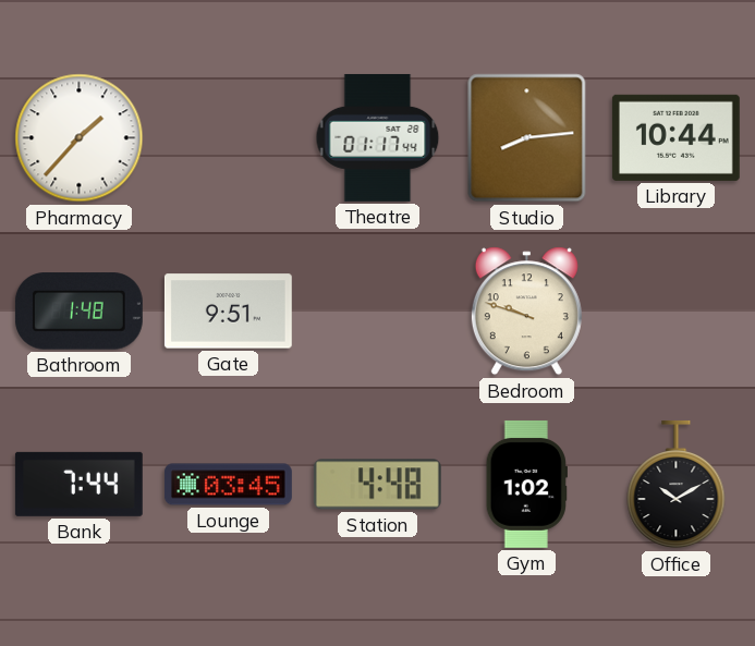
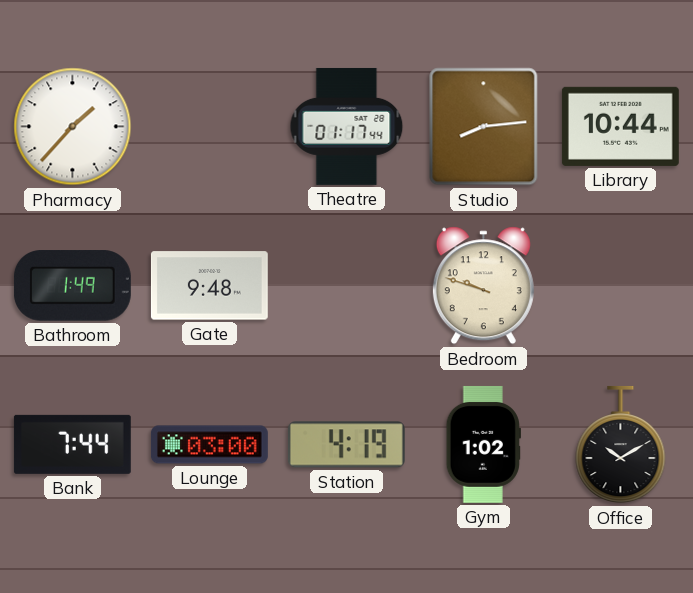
Bathroom: 1:48 -> 1:49
Gate: 9:51 -> 9:48
Lounge: 03:45 -> 03:00
Station: 4:48 -> 4:19
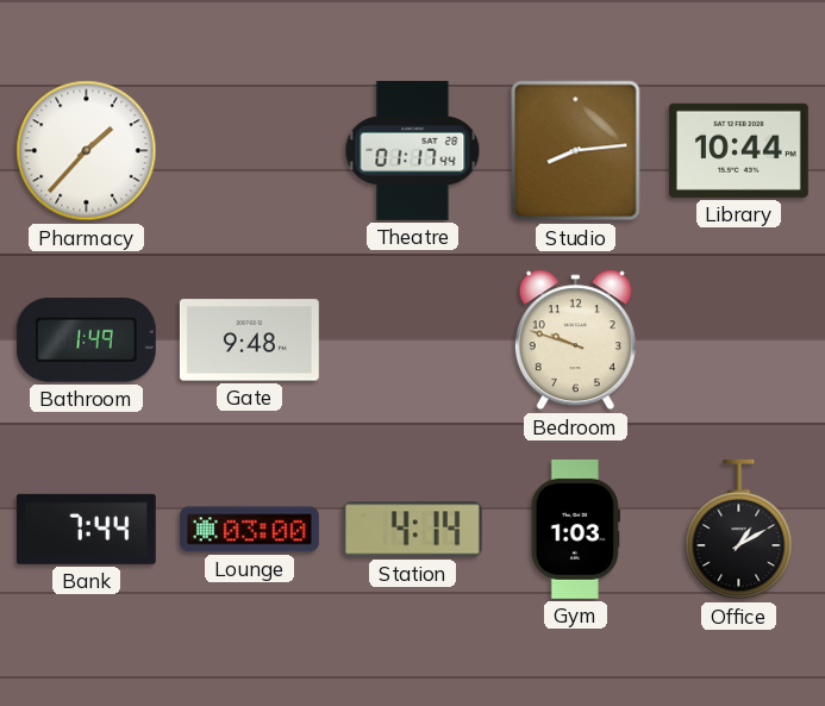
Station: 4:19 -> 4:14
Gym: 1:02 -> 1:03
Office: 10:10 -> 1:10
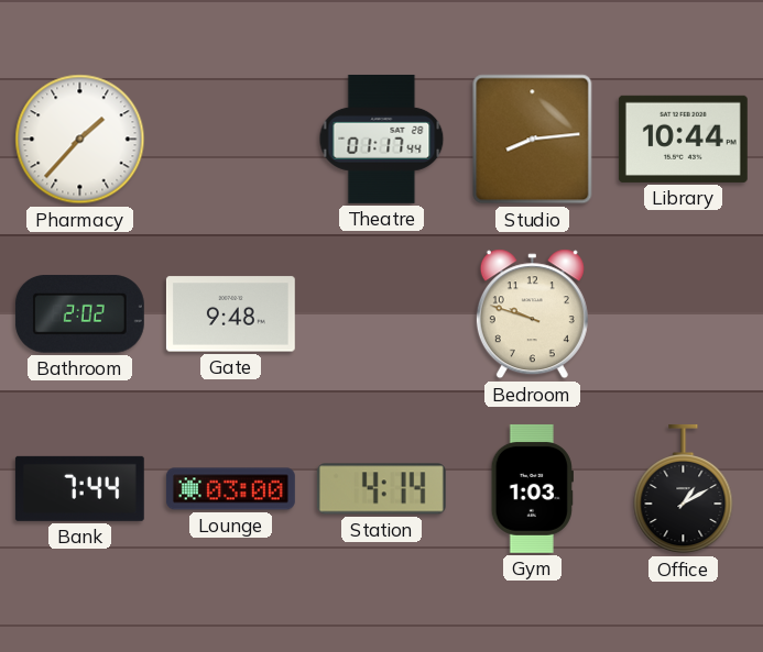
Bathroom: 1:49 -> 2:02
